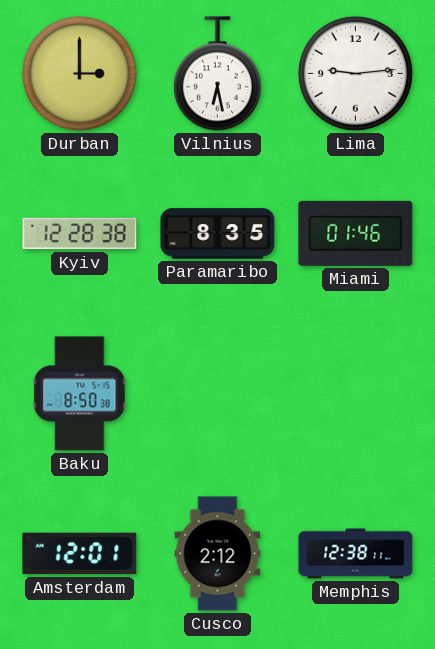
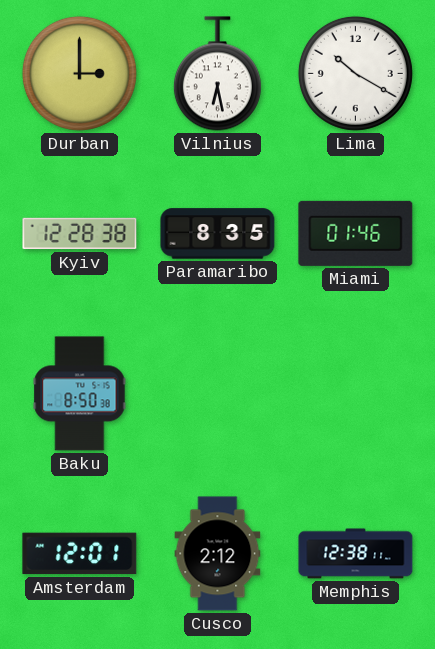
Lima: 9:14 -> 10:20
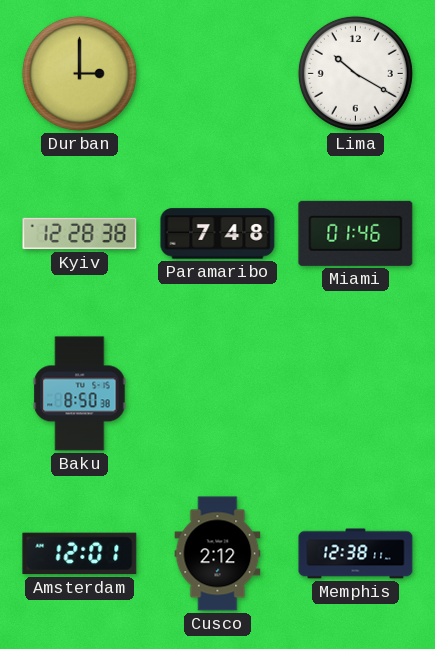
Vilnius: 6:28 -> none
Paramaribo: 8:35 -> 7:48
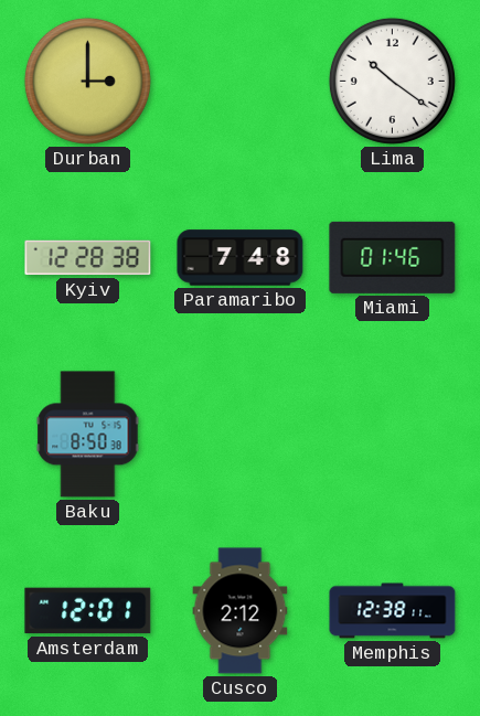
Lima: 10:20 -> 10:21
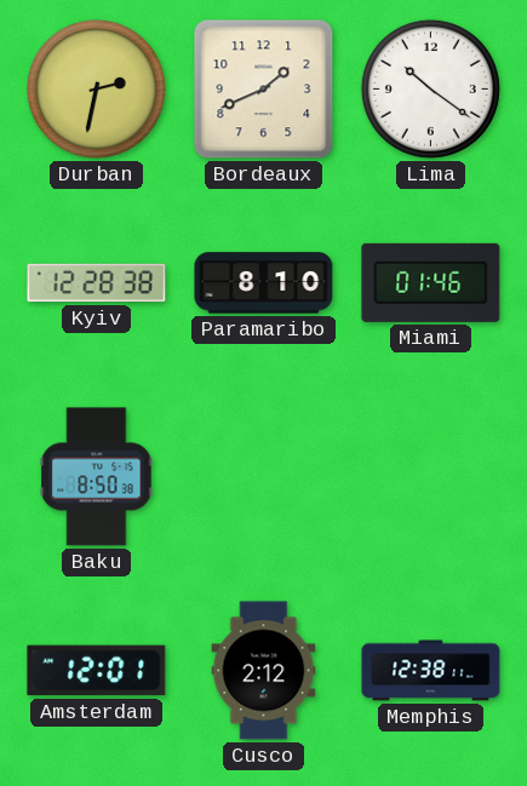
Durban: 3:00 -> 2:32
Bordeaux: none -> 1:41
Paramaribo: 7:48 -> 8:10
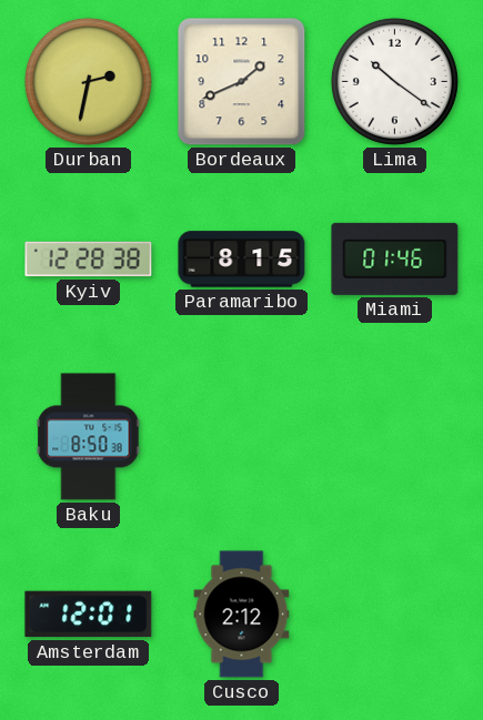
Paramaribo: 8:10 -> 8:15
Memphis: 12:38 -> none
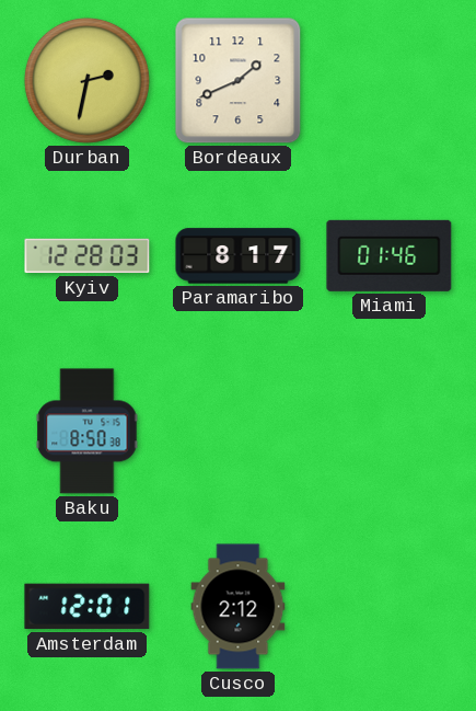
Lima: 10:21 -> none
Kyiv: 12:28:38 -> 12:28:03
Paramaribo: 8:15 -> 8:17
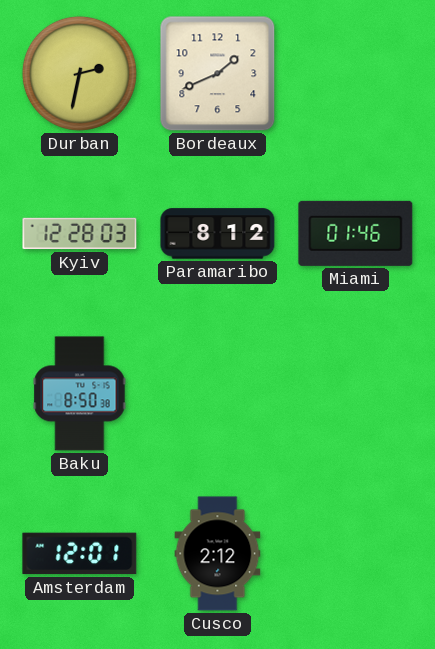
Paramaribo: 8:17 -> 8:12
